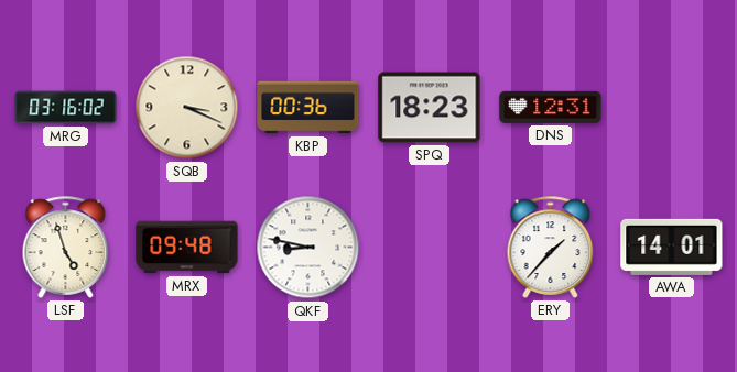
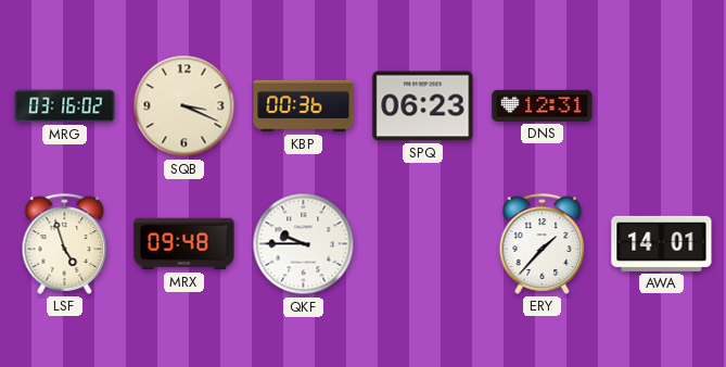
SPQ: 18:23 -> 06:23
QKF: 8:47 -> 9:45
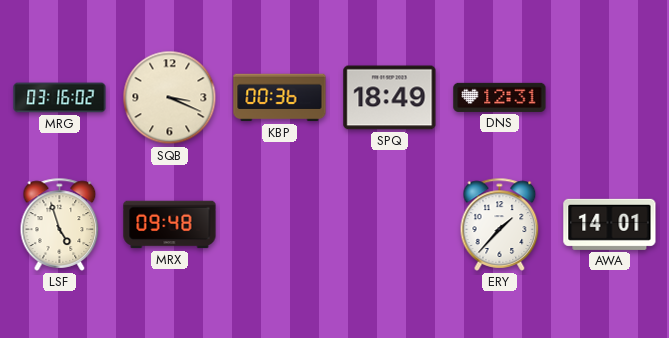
SPQ: 06:23 -> 18:49
QKF: 9:45 -> none
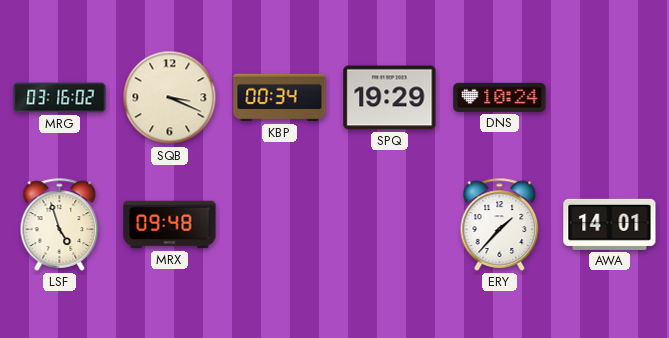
KBP: 00:36 -> 00:34
SPQ: 18:49 -> 19:29
DNS: 12:31 -> 10:24
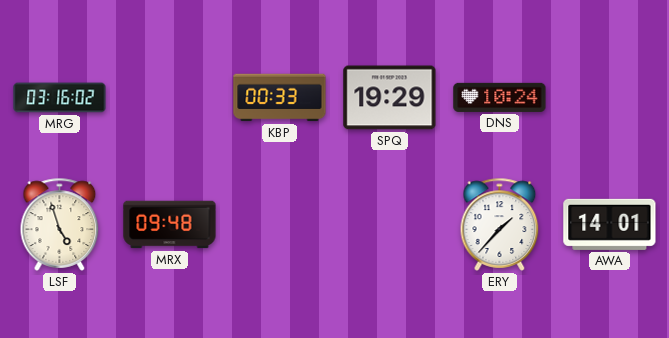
SQB: 3:19 -> none
KBP: 00:34 -> 00:33
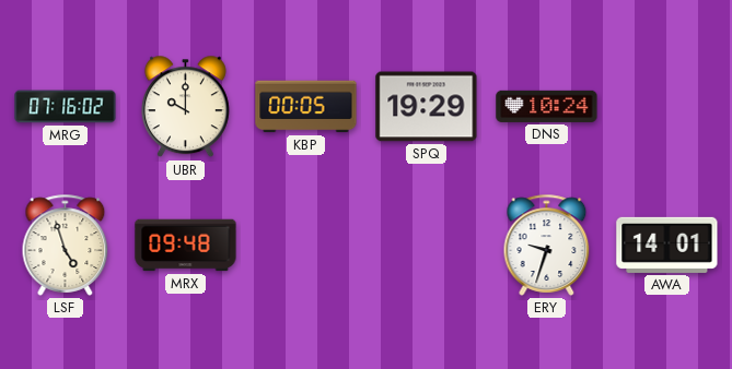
MRG: 03:16 -> 07:16
UBR: none -> 10:00
KBP: 00:33 -> 00:05
ERY: 1:37 -> 9:33
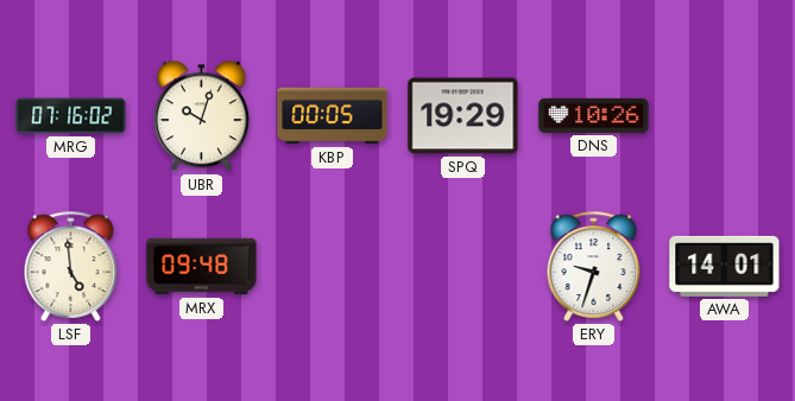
UBR: 10:00 -> 10:03
DNS: 10:24 -> 10:26
LSF: 4:57 -> 4:59
